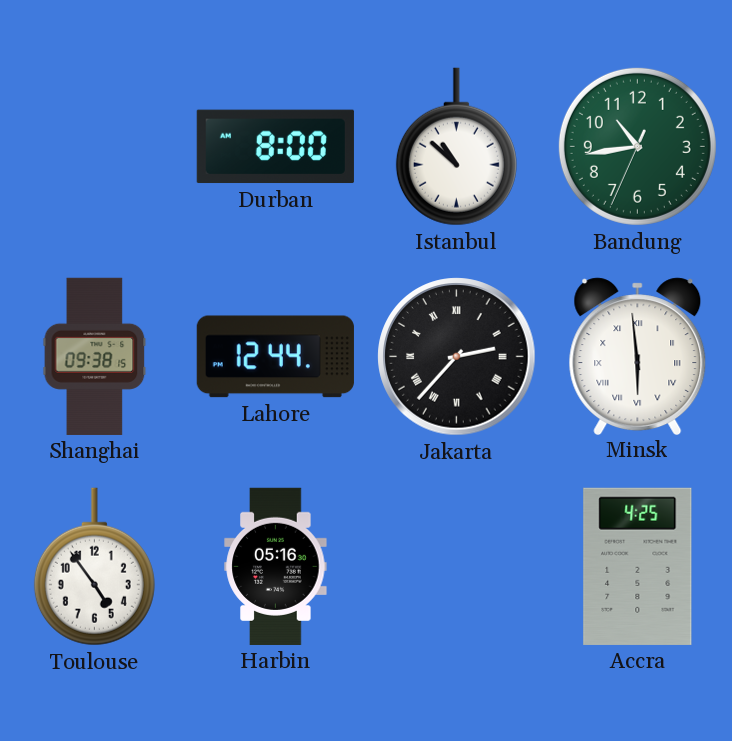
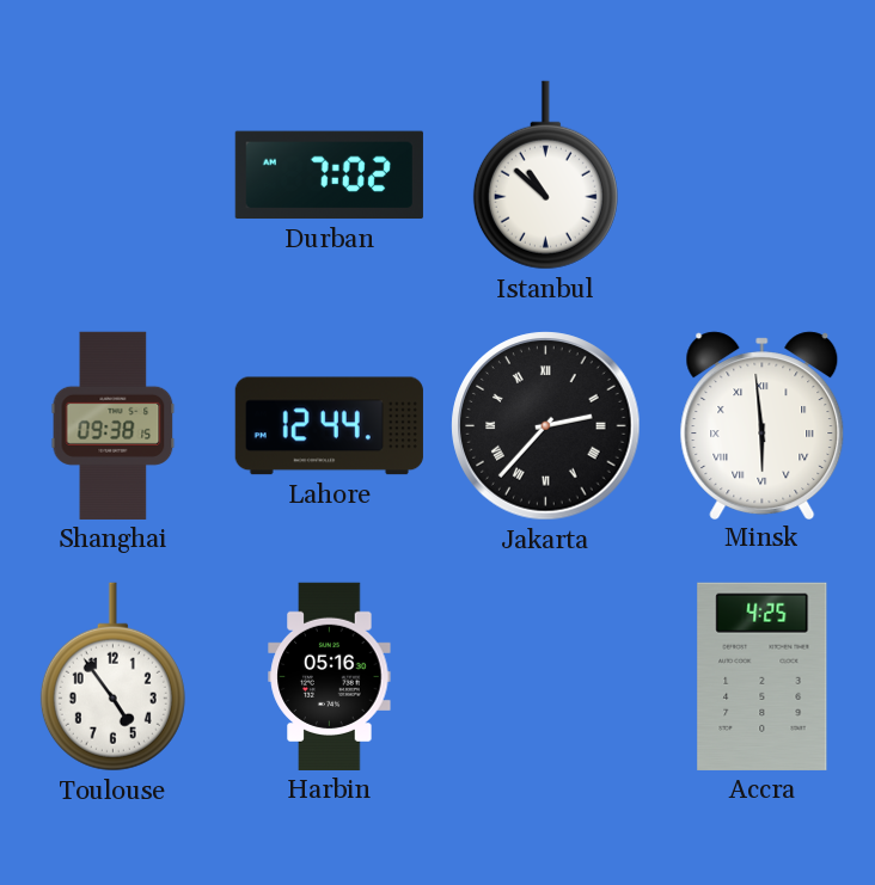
Durban: 8:00 -> 7:02
Bandung: 10:43 -> none
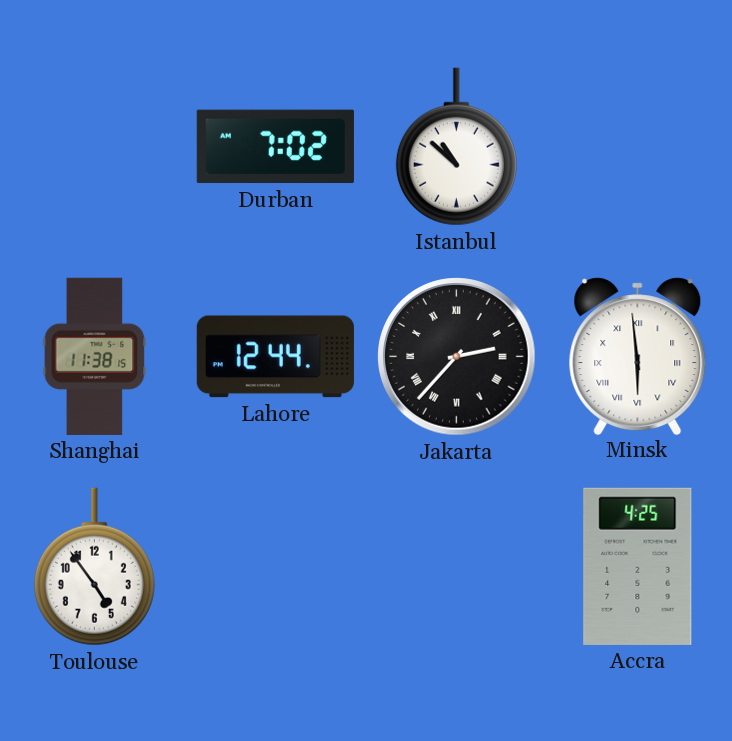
Shanghai: 09:38 -> 11:38
Harbin: 05:16 -> none
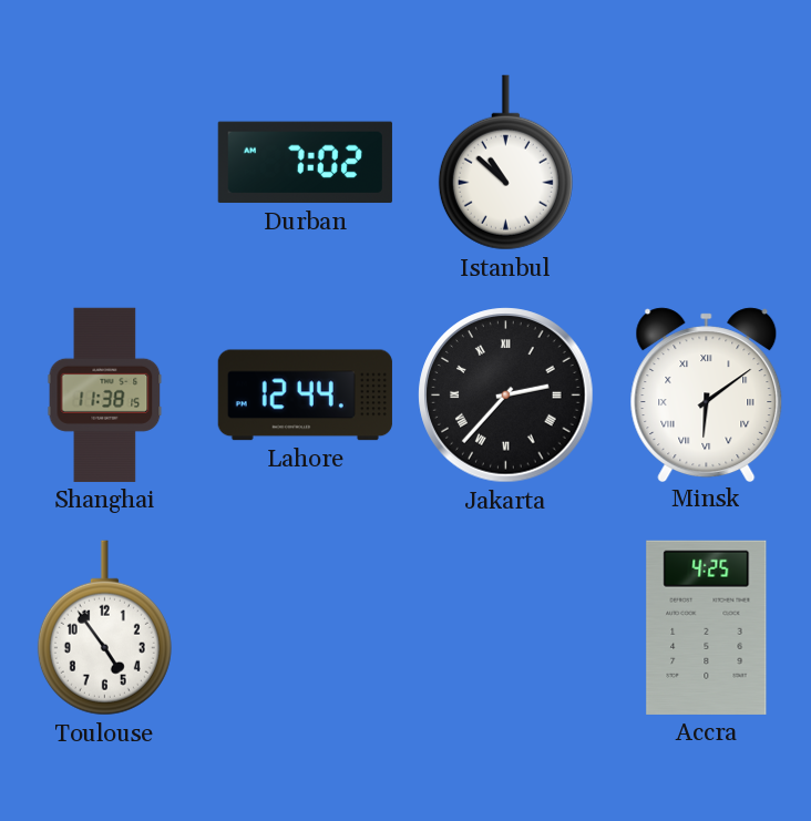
Minsk: 5:59 -> 6:09
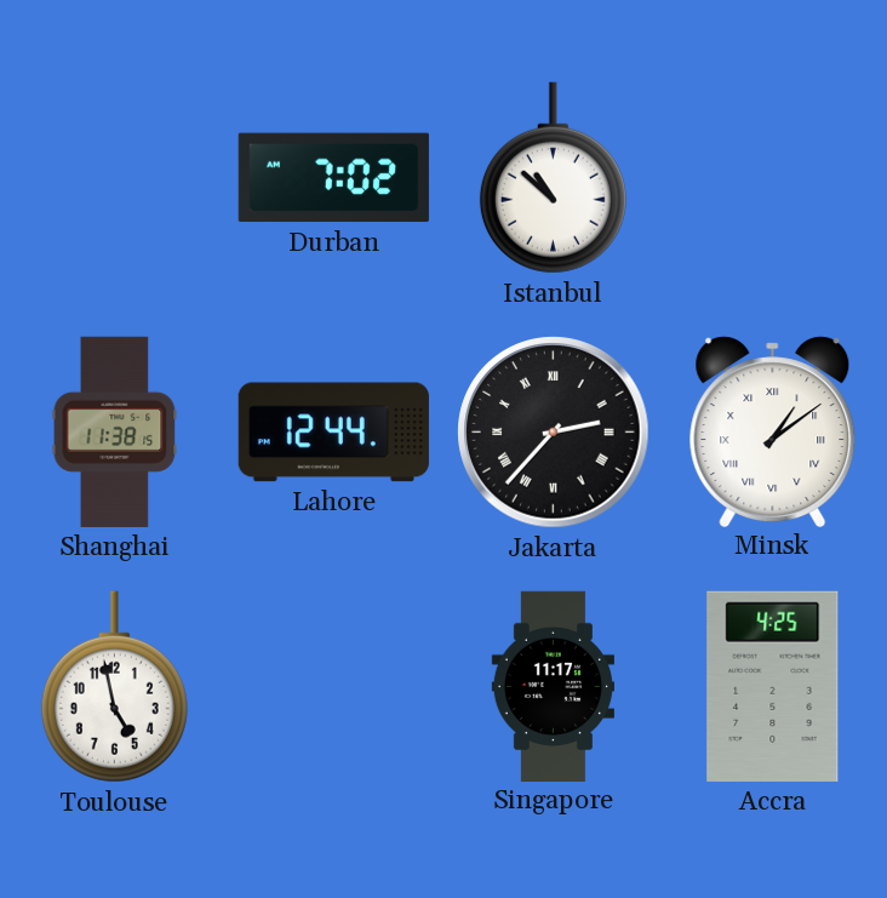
Minsk: 6:09 -> 1:09
Toulouse: 4:54 -> 4:58
Singapore: none -> 11:17
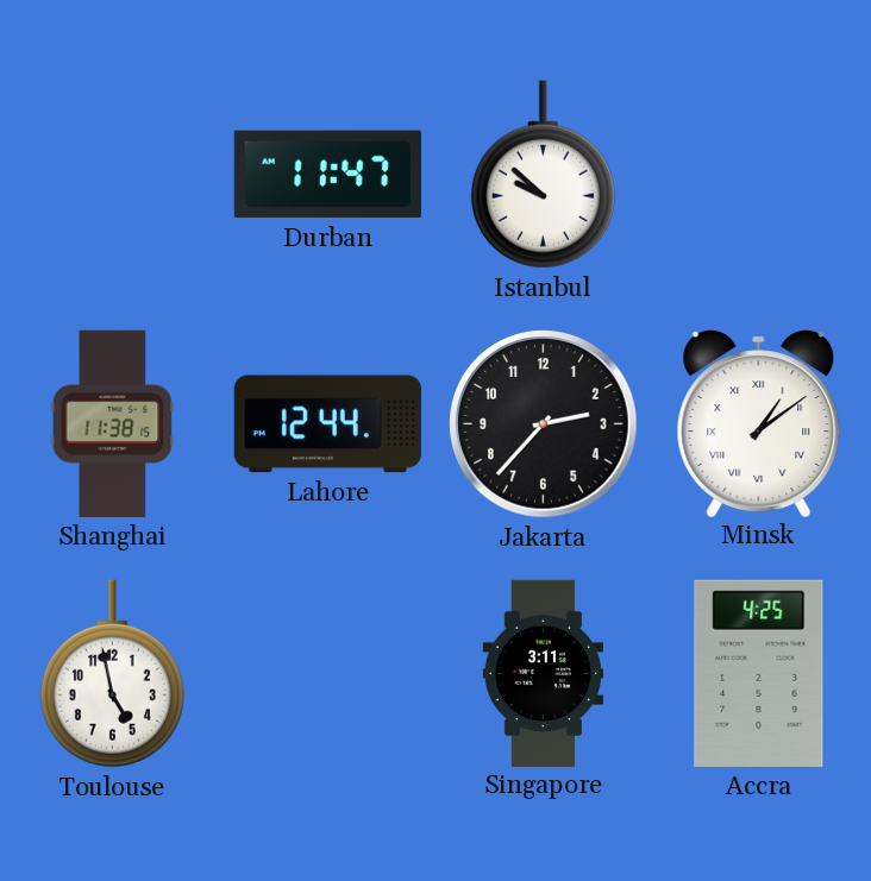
Durban: 7:02 -> 11:47
Istanbul: 10:52 -> 9:52
Jakarta numerals: Roman -> Arabic
Singapore: 11:17 -> 3:11
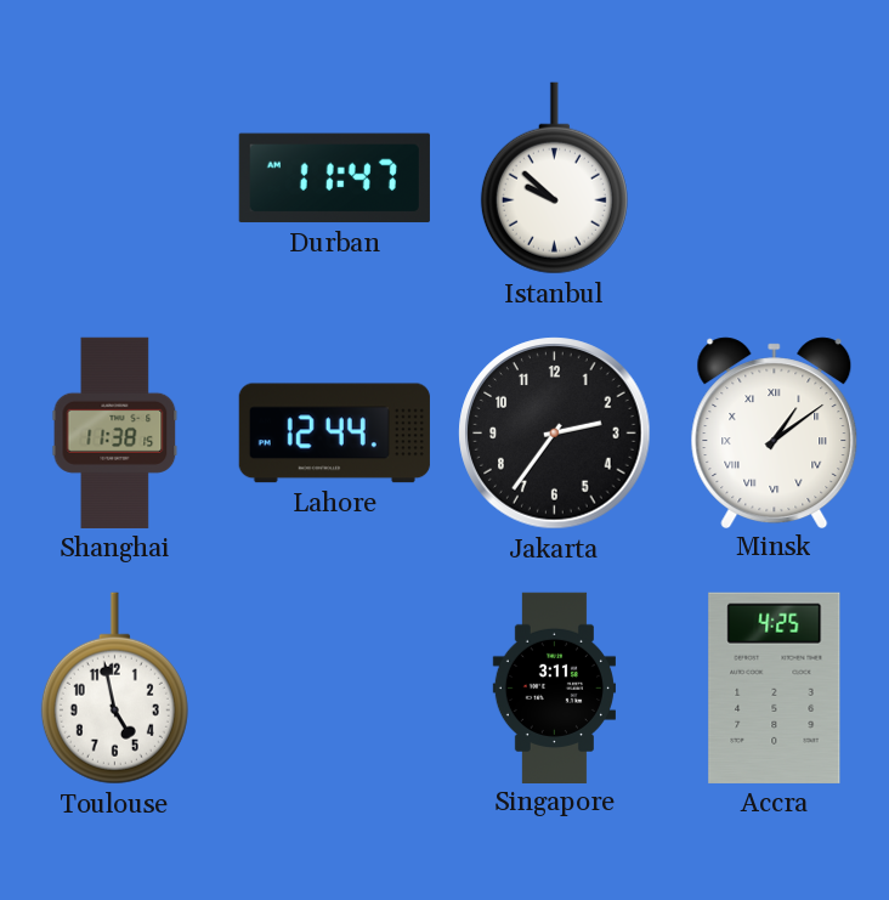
Jakarta: 2:37 -> 2:36
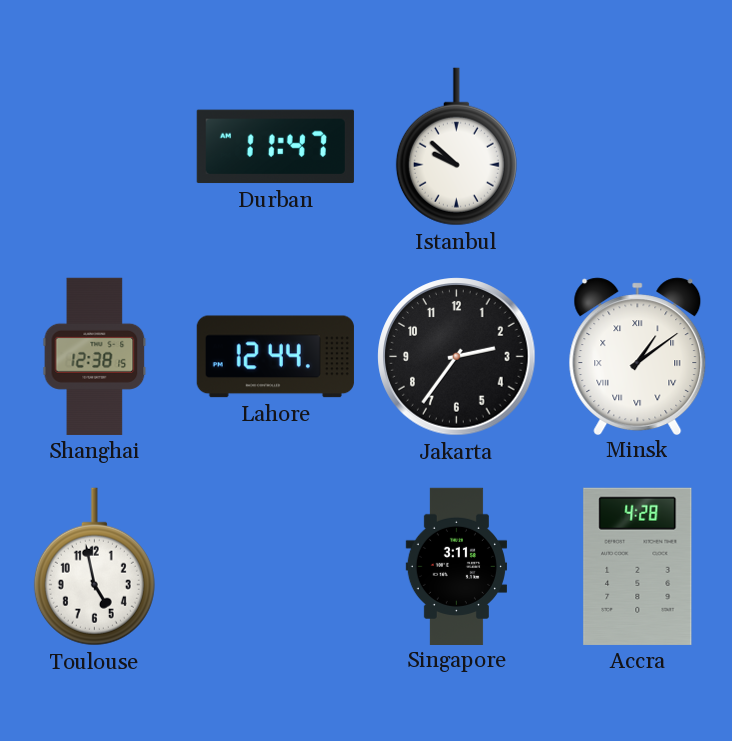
Shanghai: 11:38 -> 12:38
Accra: 4:25 -> 4:28
